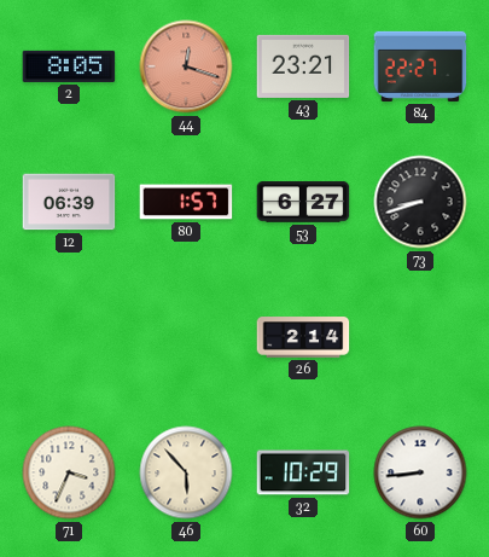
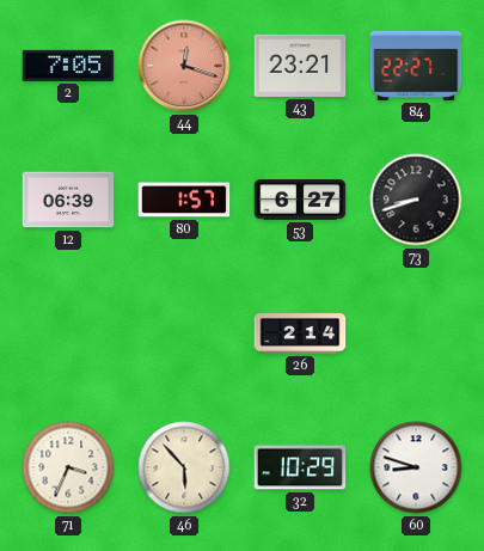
2: 8:05 -> 7:05
60: 8:44 -> 8:48
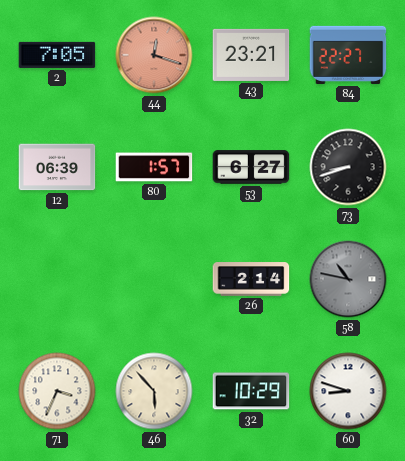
58: none -> 10:47
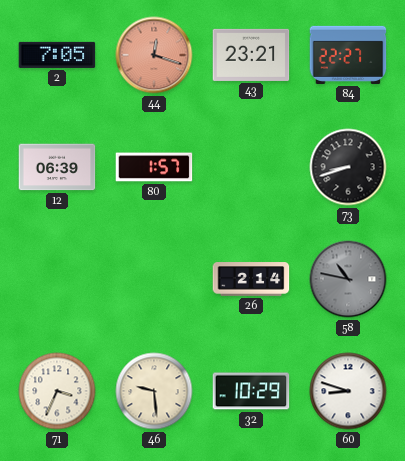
53: 6:27 -> none
46: 5:53 -> 9:29
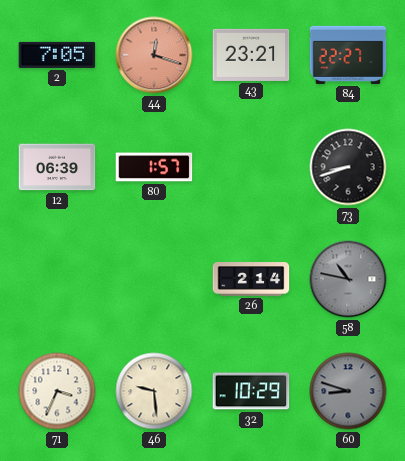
60 dial: white -> grey
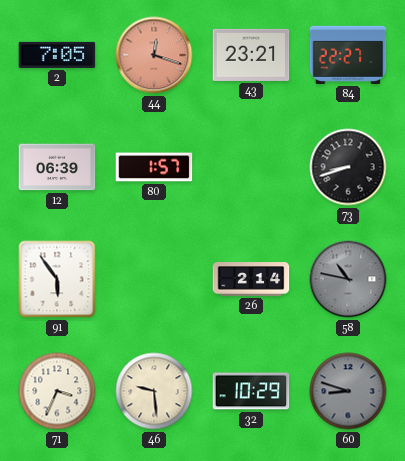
91: none -> 5:54
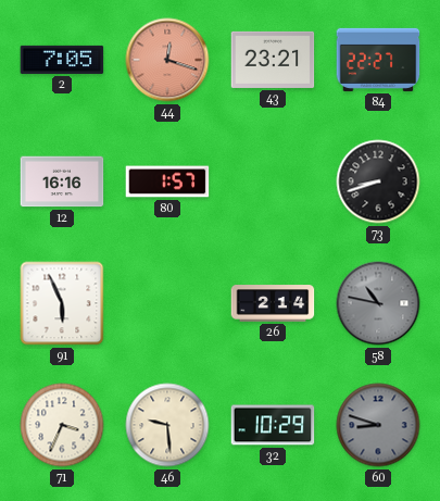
12: 06:39 -> 16:16
91: 5:54 -> 5:56
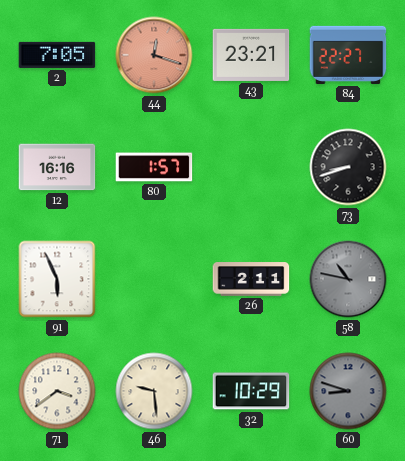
26: 2:14 -> 2:11
71: 3:34 -> 3:39
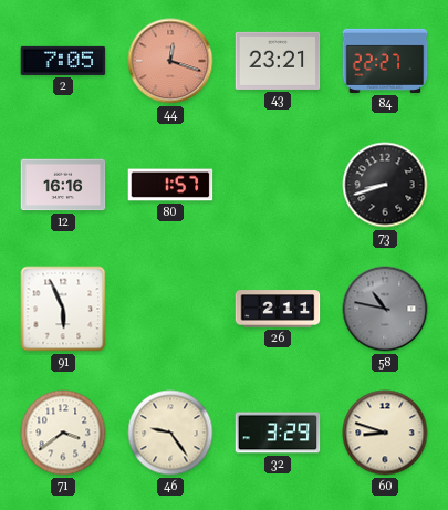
46: 9:29 -> 9:24
32: 10:29 -> 3:29
60 dial: grey -> cream
